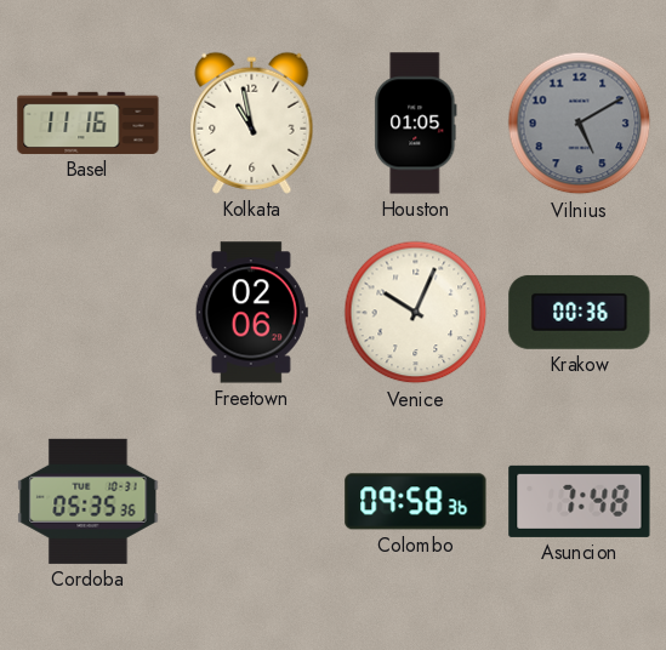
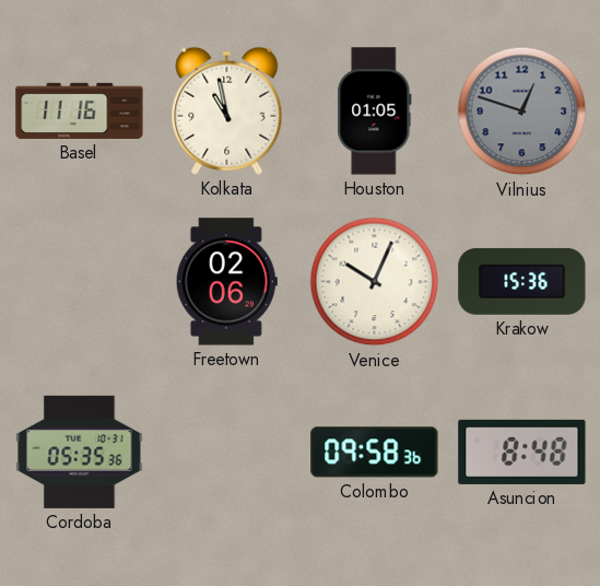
Vilnius: 5:10 -> 12:48
Krakow: 00:36 -> 15:36
Asuncion: 7:48 -> 8:48
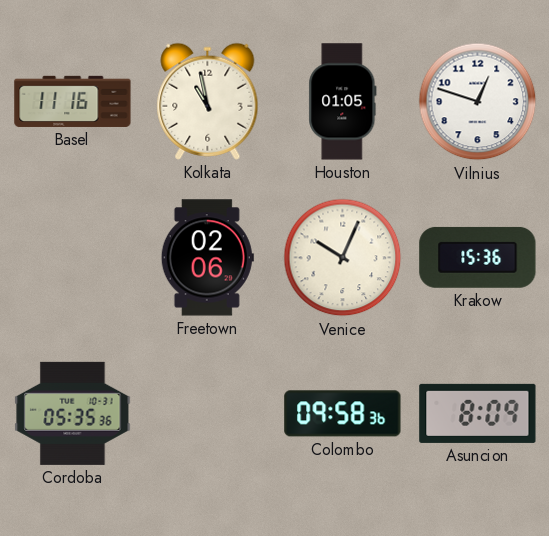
Vilnius dial: grey -> white
Asuncion: 8:48 -> 8:09
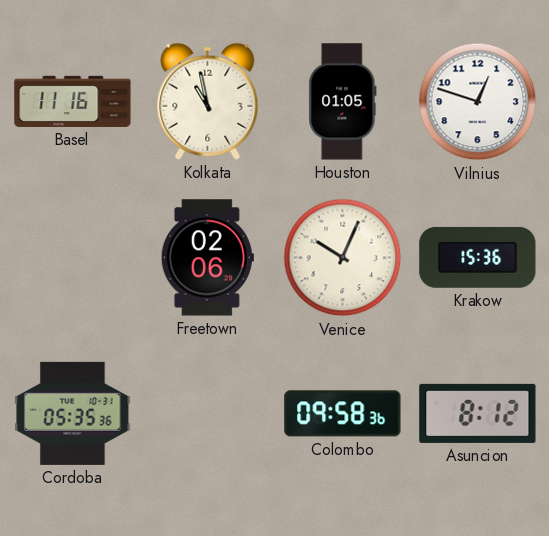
Asuncion: 8:09 -> 8:12
